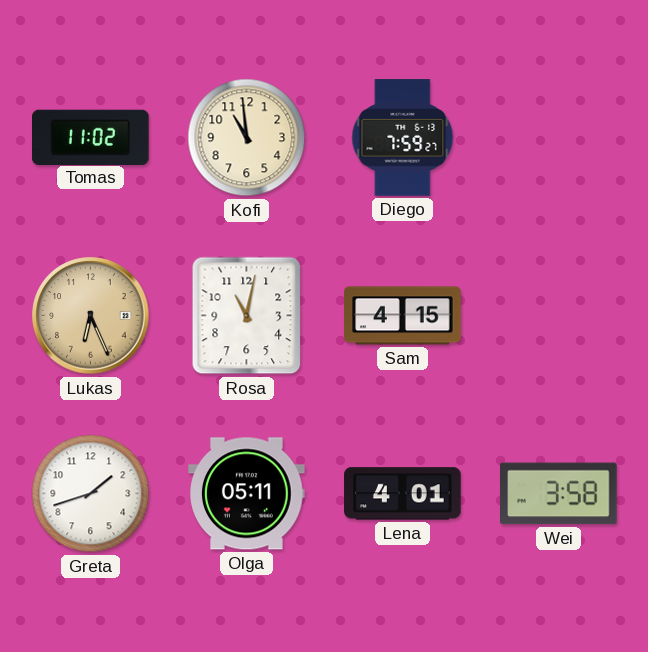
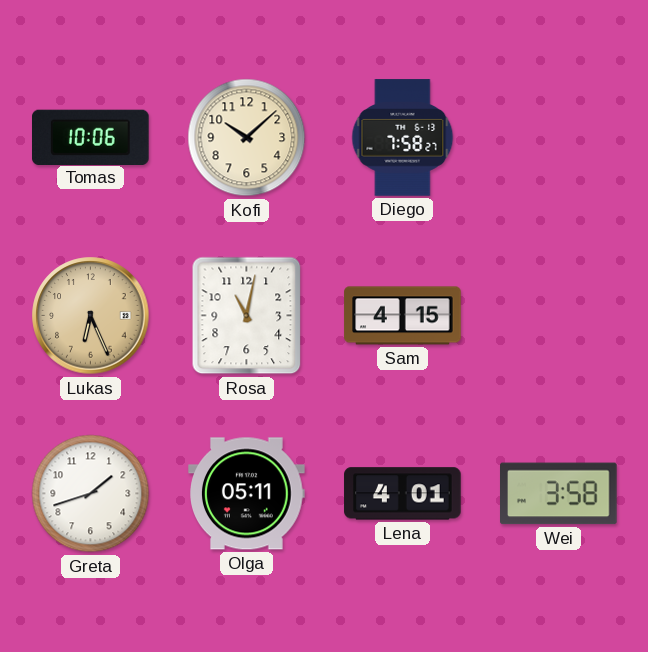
Tomas: 11:02 -> 10:06
Kofi: 10:59 -> 10:08
Diego: 7:59 -> 7:58
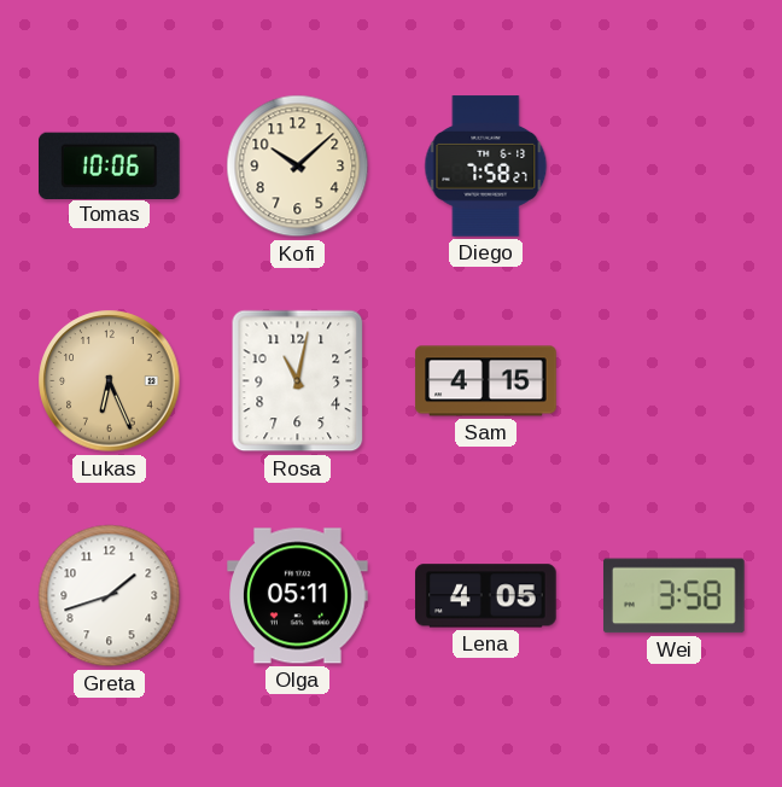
Lena: 4:01 -> 4:05
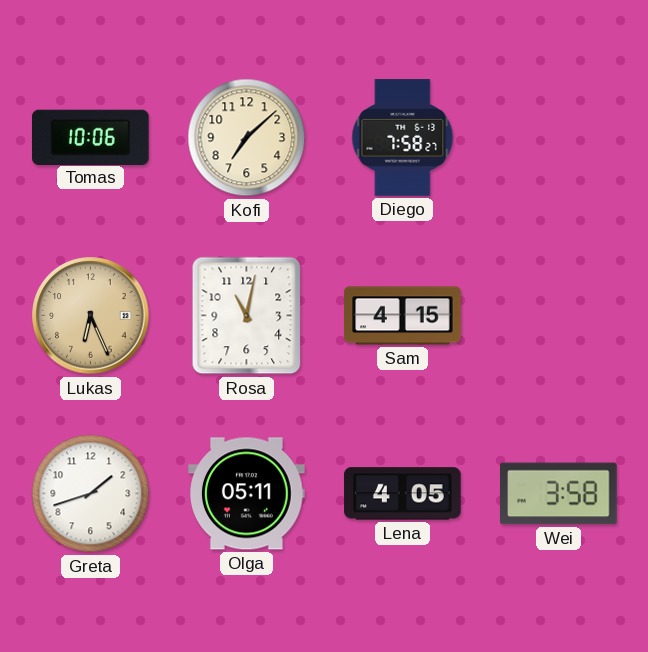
Kofi: 10:08 -> 7:08
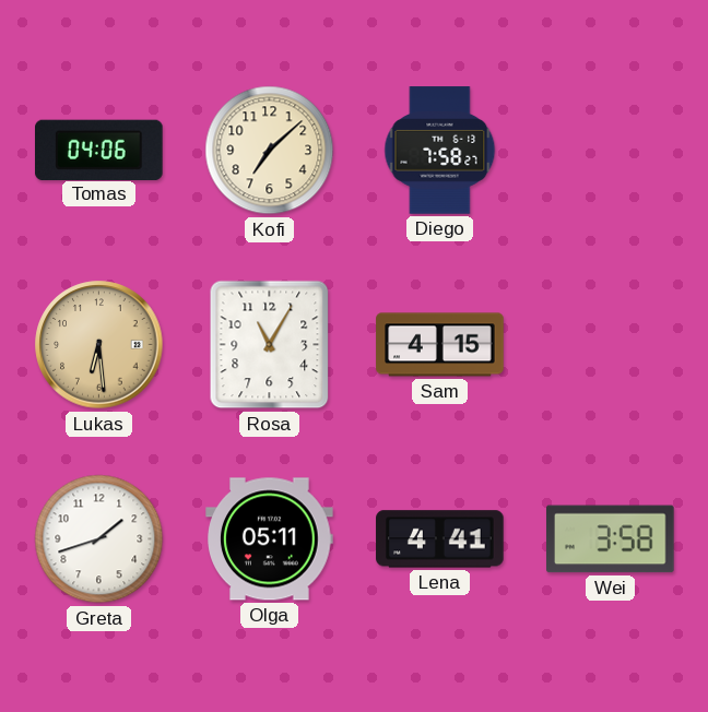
Tomas: 10:06 -> 04:06
Lukas: 6:26 -> 6:29
Rosa: 11:02 -> 11:05
Lena: 4:05 -> 4:41
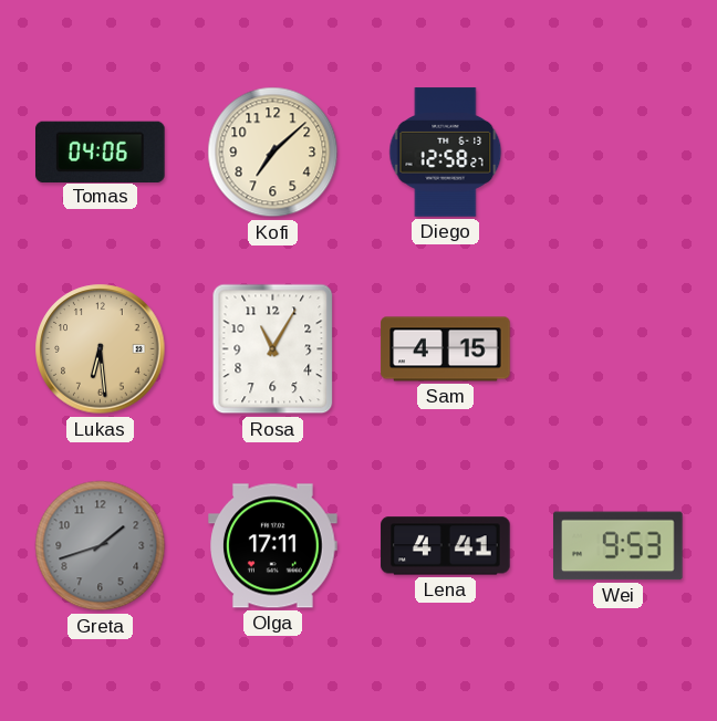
Diego: 7:58 -> 12:58
Greta dial: white -> grey
Olga: 05:11 -> 17:11
Wei: 3:58 -> 9:53
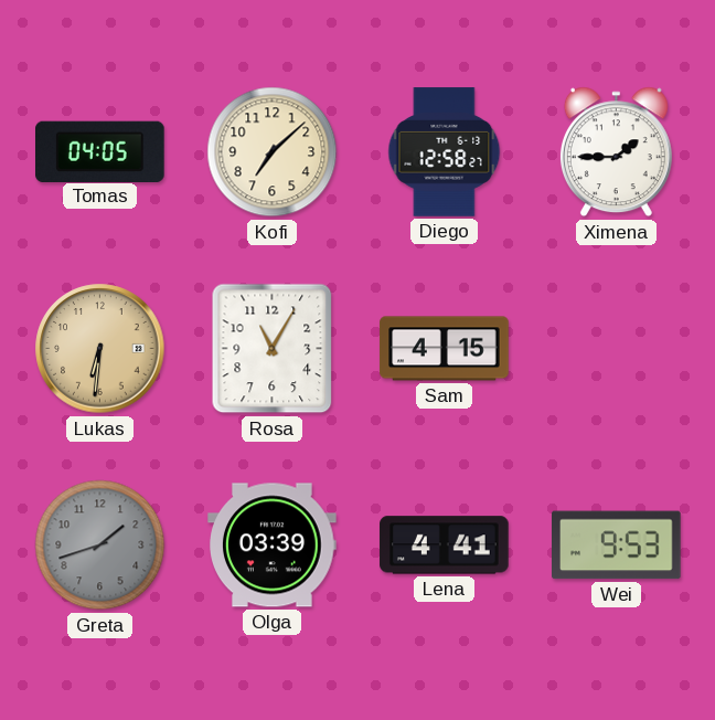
Tomas: 04:06 -> 04:05
Ximena: none -> 1:45
Lukas: 6:29 -> 6:31
Olga: 17:11 -> 03:39
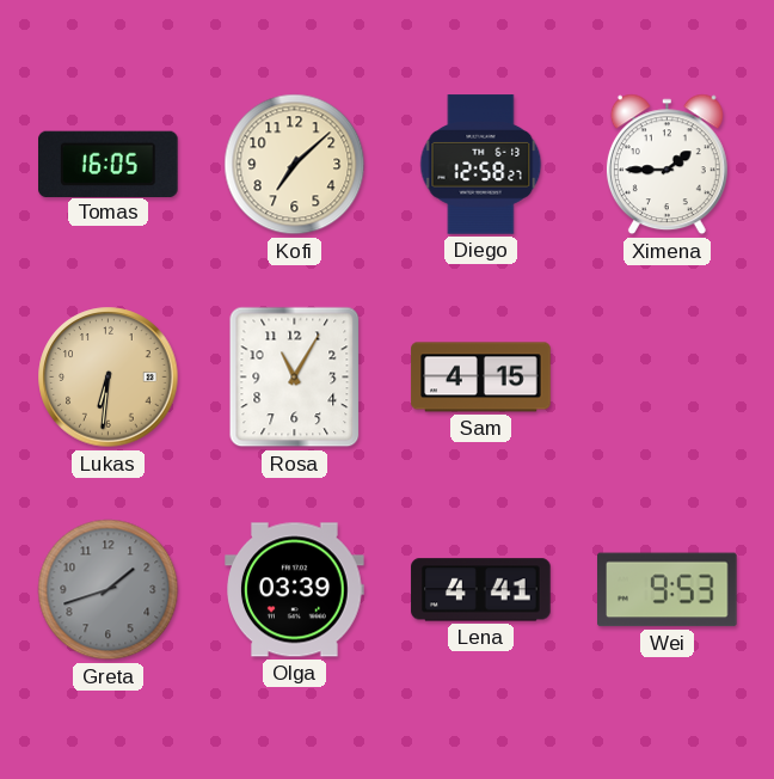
Tomas: 04:05 -> 16:05
